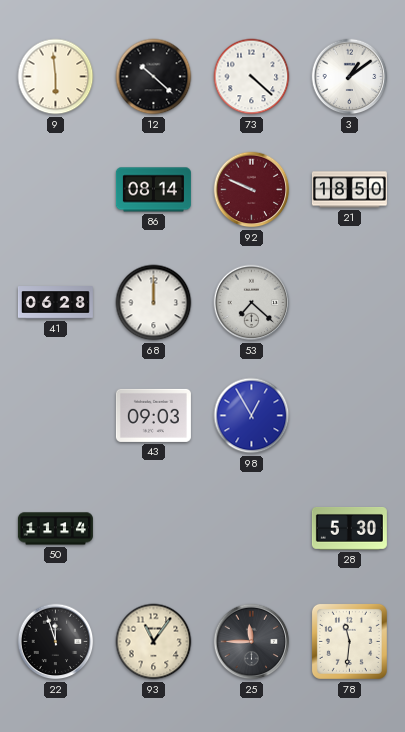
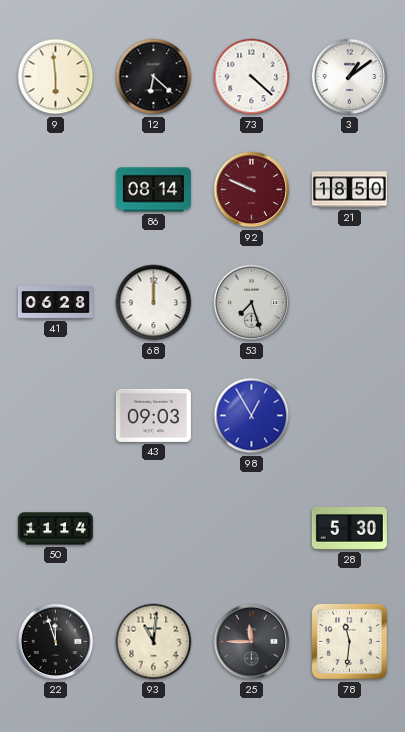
12: 10:22 -> 6:22
53: 7:22 -> 7:27
93: 11:06 -> 11:01
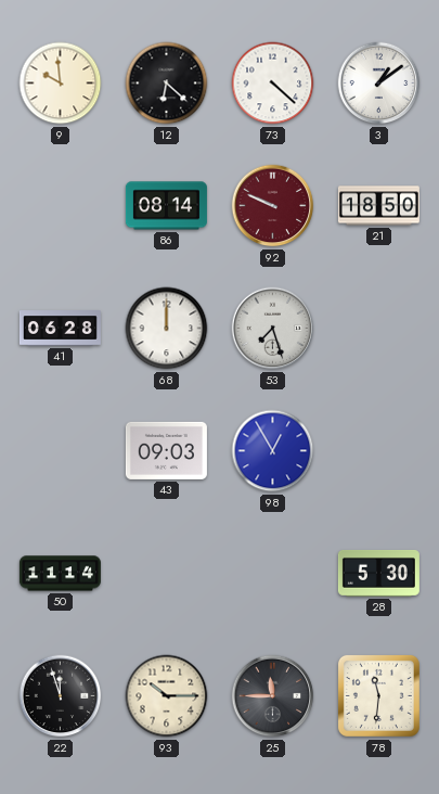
9: 5:59 -> 9:59
93: 11:01 -> 10:15
